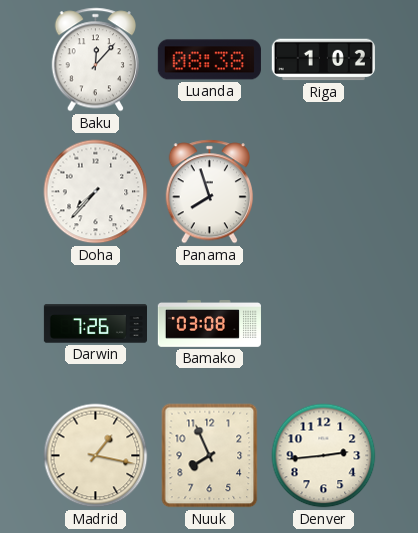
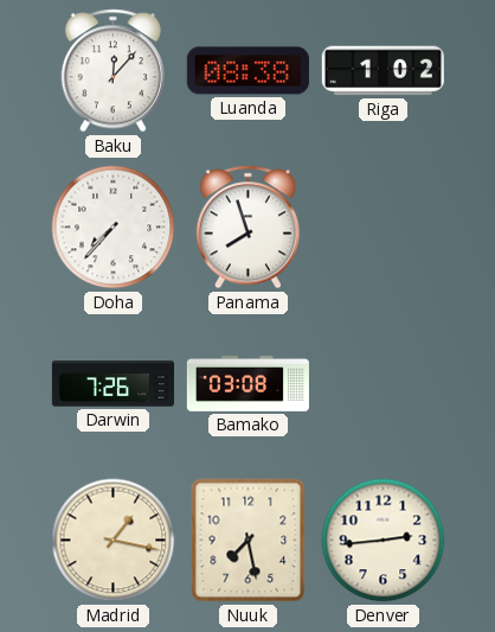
Nuuk: 7:56 -> 7:28
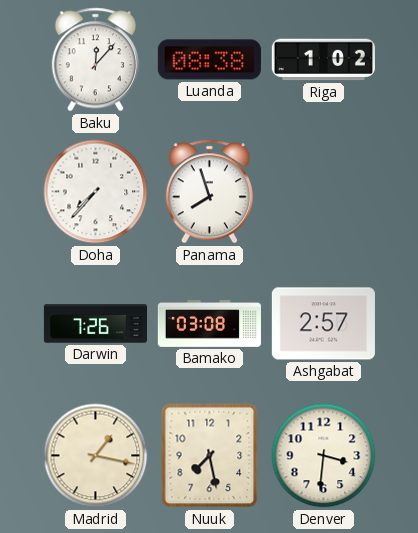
Ashgabat: none -> 2:57
Denver: 2:44 -> 3:31
